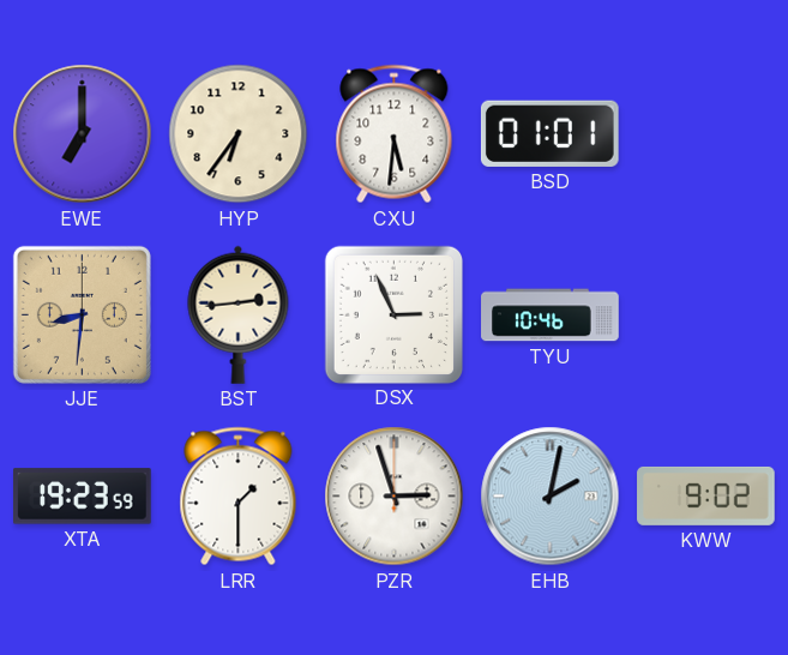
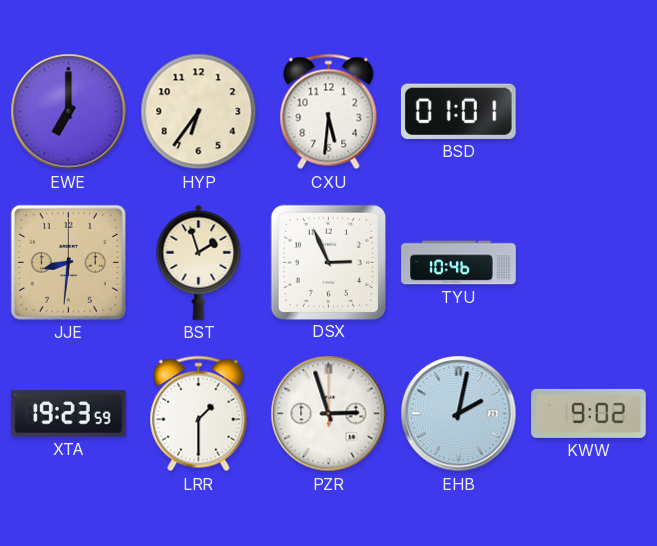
BST: 2:44 -> 1:57
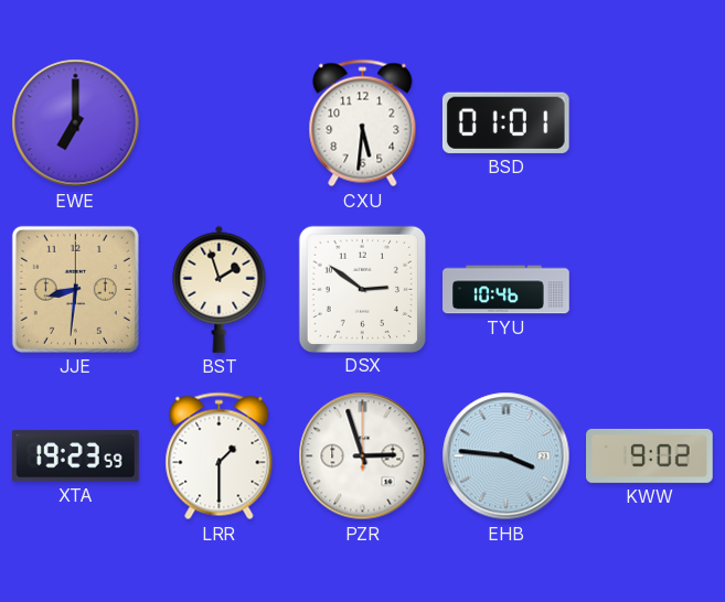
HYP: 6:36 -> none
DSX: 2:56 -> 2:51
EHB: 2:02 -> 3:46
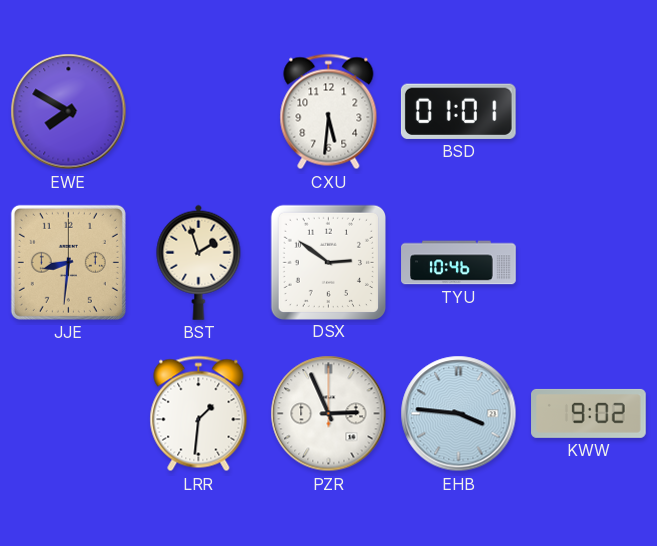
EWE: 7:00 -> 7:50
XTA: 19:23 -> none
LRR: 1:30 -> 1:31
PZR: 2:57 -> 2:56
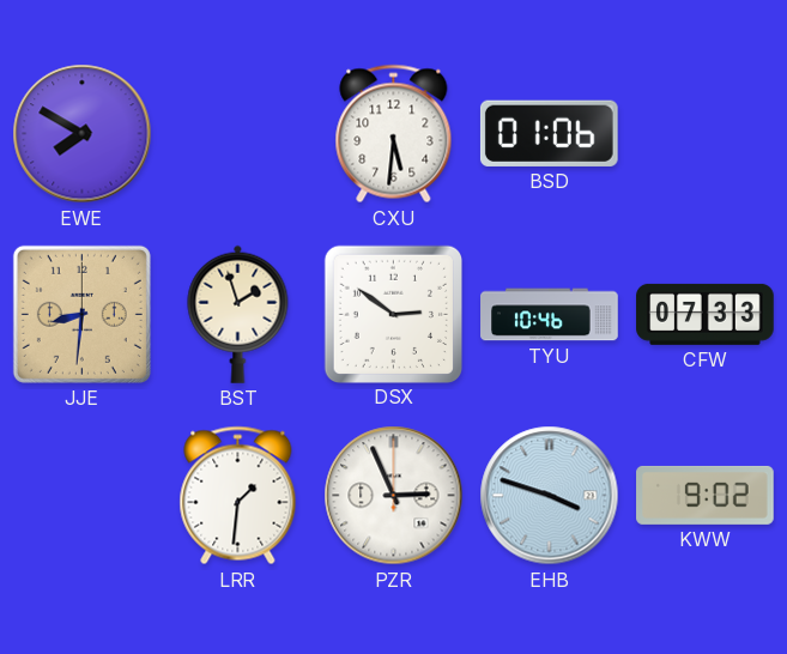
BSD: 01:01 -> 01:06
CFW: none -> 07:33
EHB: 3:46 -> 3:48
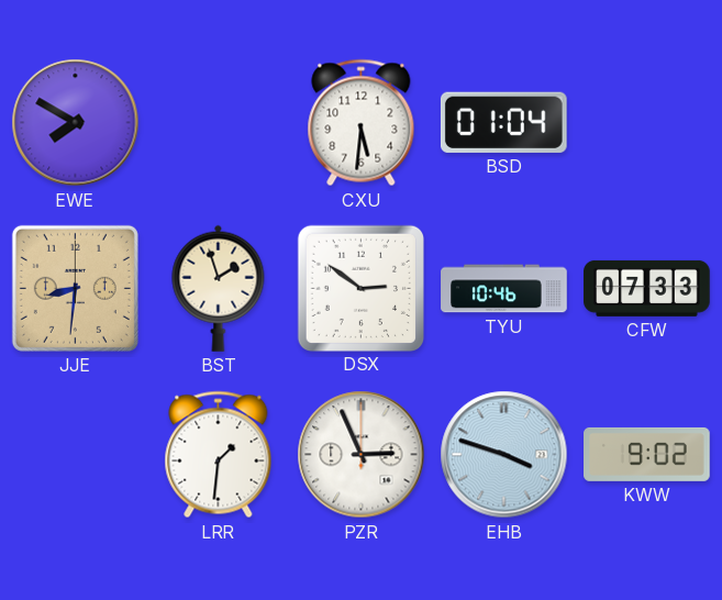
BSD: 01:06 -> 01:04
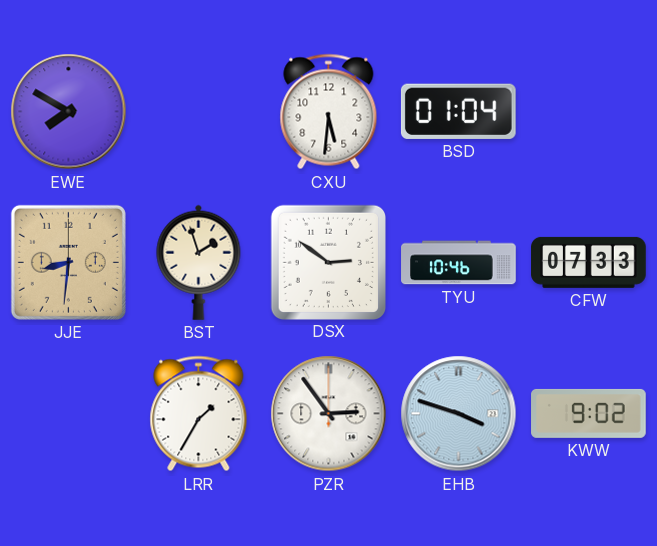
LRR: 1:31 -> 1:35
PZR: 2:56 -> 2:54
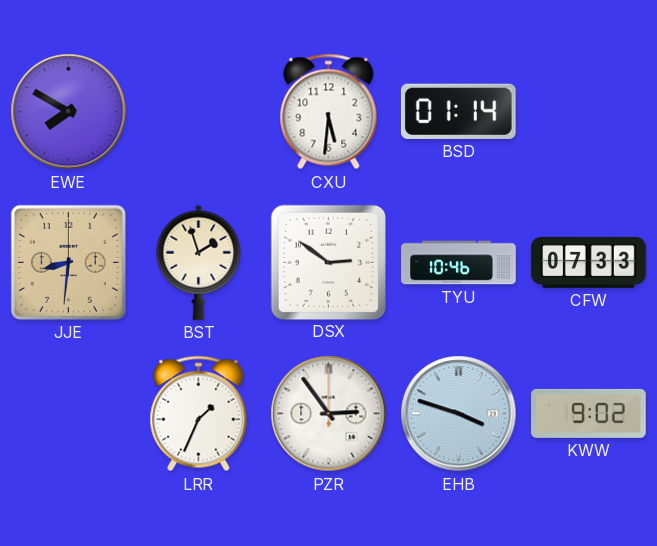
BSD: 01:04 -> 01:14
LRR: 1:35 -> 1:34
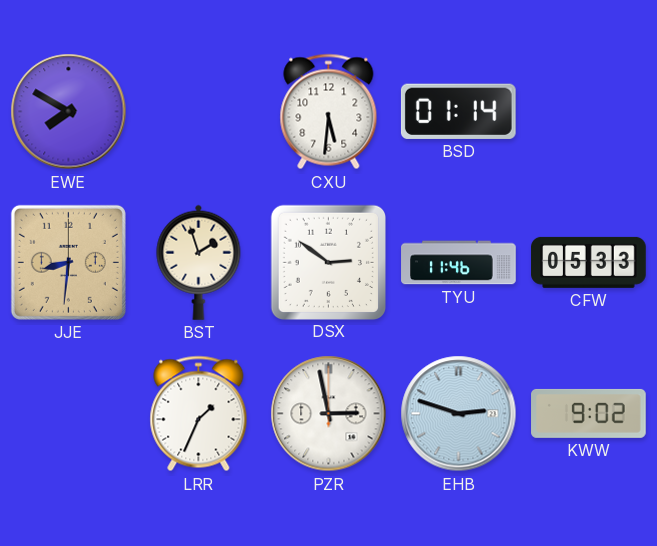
TYU: 10:46 -> 11:46
CFW: 07:33 -> 05:33
PZR: 2:54 -> 2:58
EHB: 3:48 -> 2:48
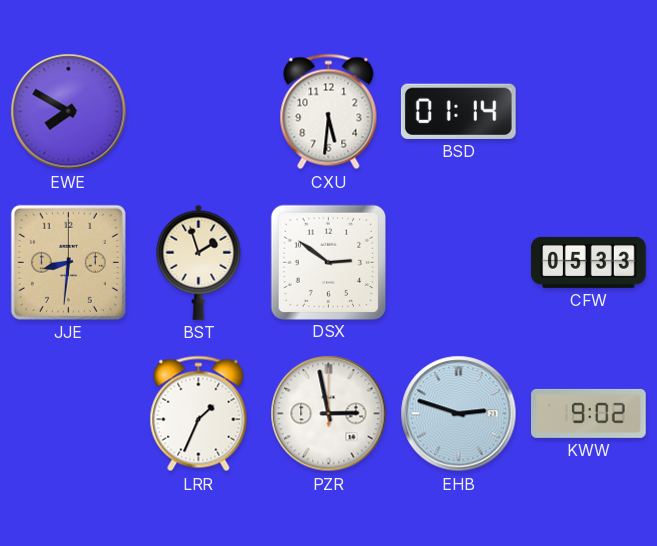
TYU: 11:46 -> none
